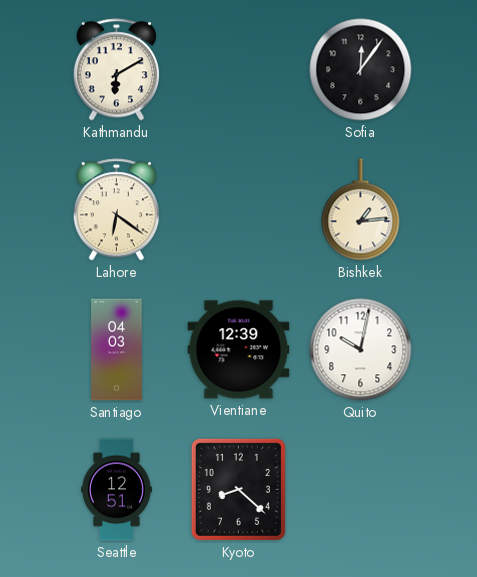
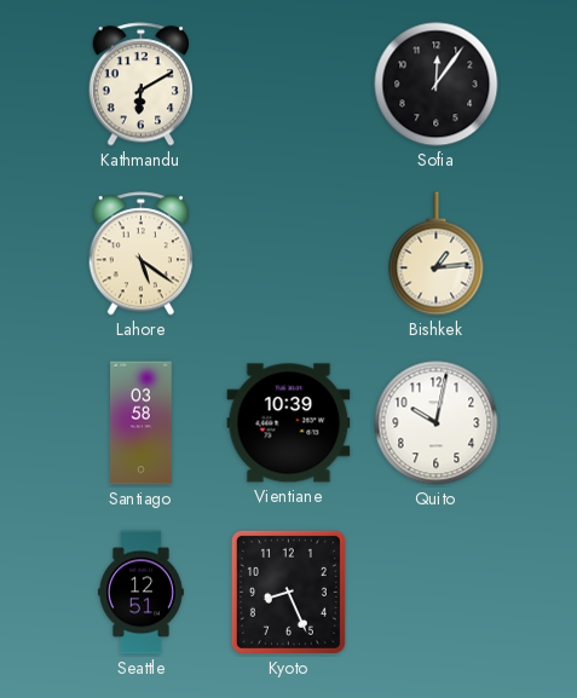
Lahore: 6:21 -> 5:21
Santiago: 04:03 -> 03:58
Vientiane: 12:39 -> 10:39
Kyoto: 8:22 -> 8:26
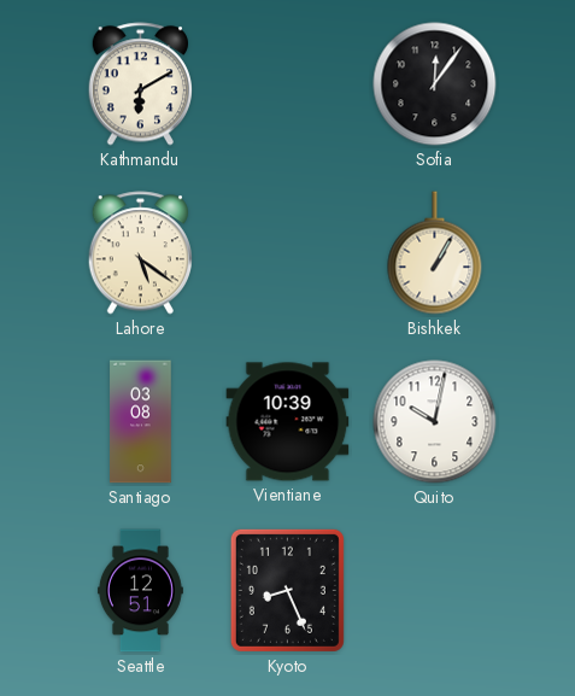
Bishkek: 1:14 -> 1:05
Santiago: 03:58 -> 03:08
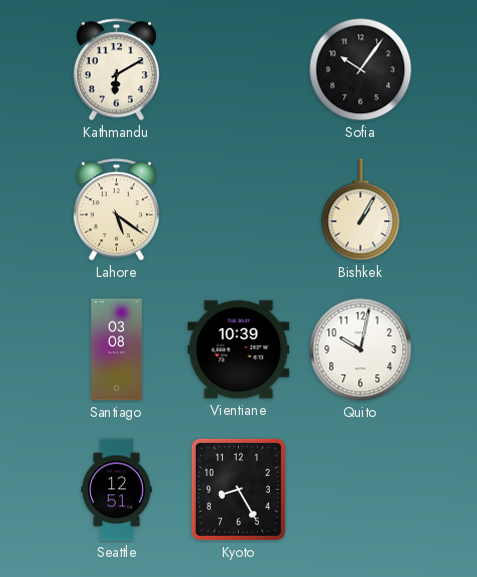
Sofia: 12:06 -> 10:06
Kyoto: 8:26 -> 8:25
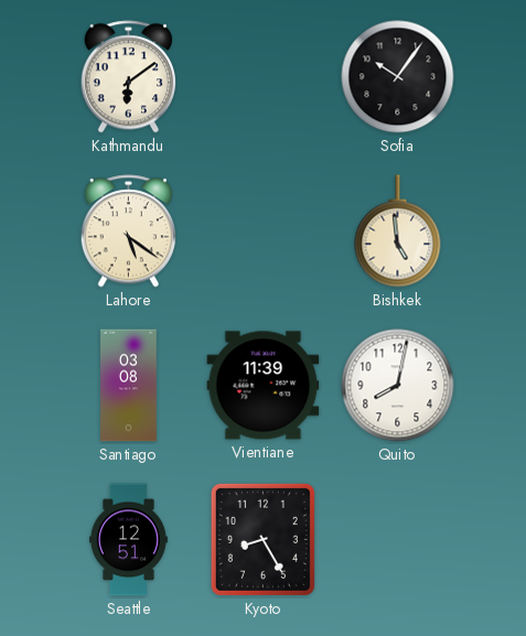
Kathmandu: 6:10 -> 6:09
Bishkek: 1:05 -> 4:59
Vientiane: 10:39 -> 11:39
Quito: 10:02 -> 8:02
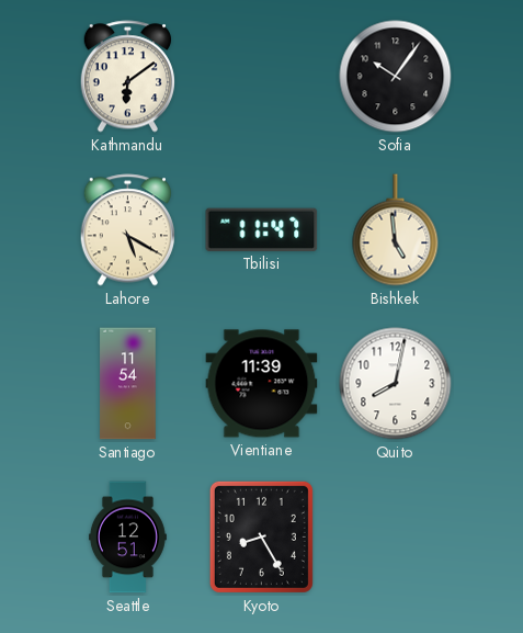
Lahore: 5:21 -> 5:20
Tbilisi: none -> 11:47
Santiago: 03:08 -> 11:54
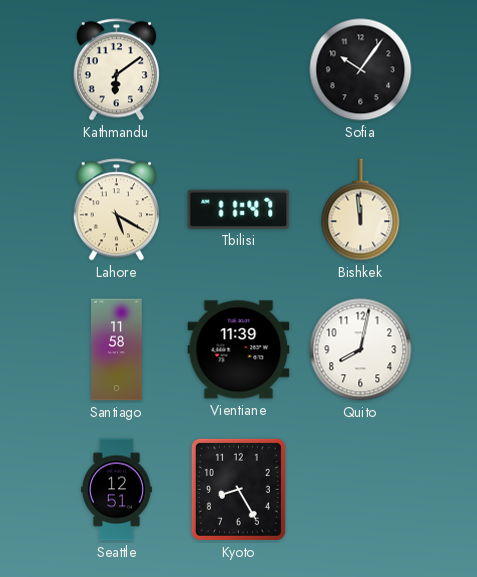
Bishkek: 4:59 -> 11:59
Santiago: 11:54 -> 11:58
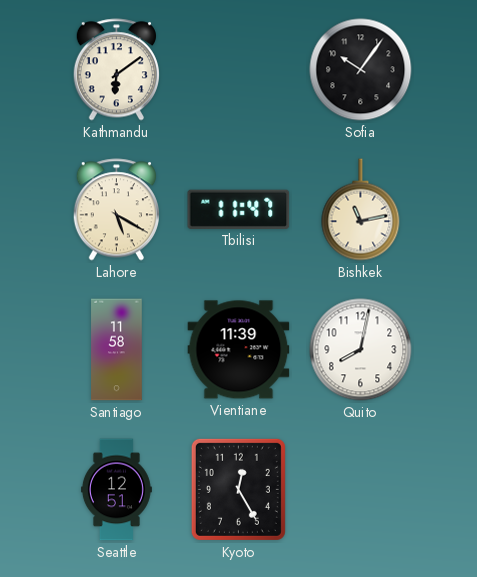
Bishkek: 11:59 -> 11:13
Kyoto: 8:25 -> 12:25
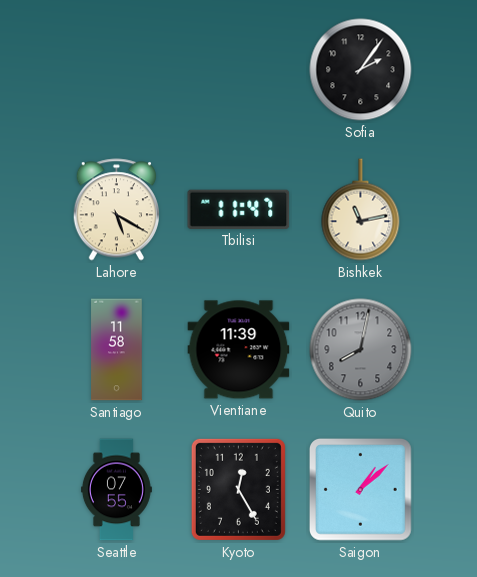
Kathmandu: 6:09 -> none
Sofia: 10:06 -> 2:06
Quito dial: white -> grey
Seattle: 12:51 -> 07:55
Saigon: none -> 1:08
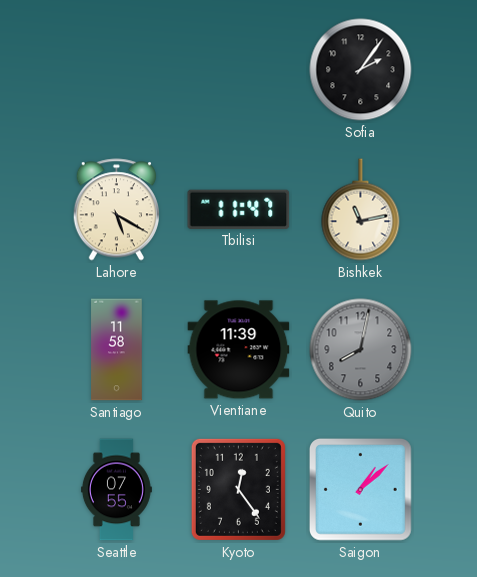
Kyoto: 12:25 -> 12:24
